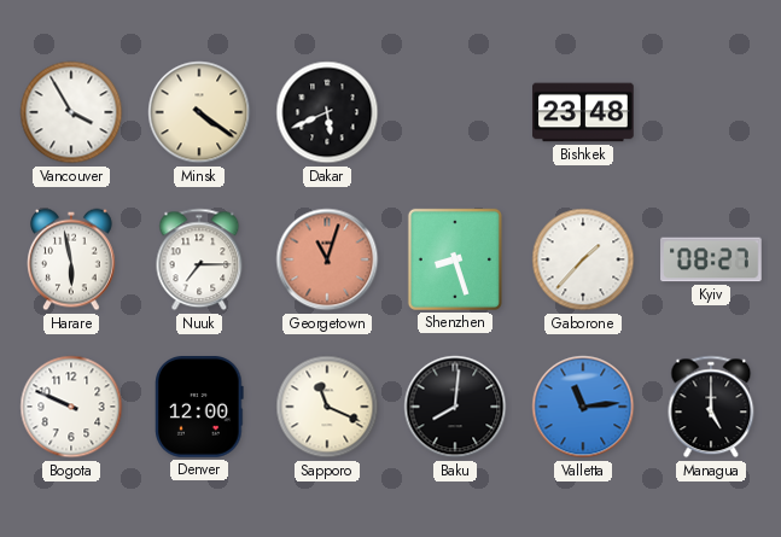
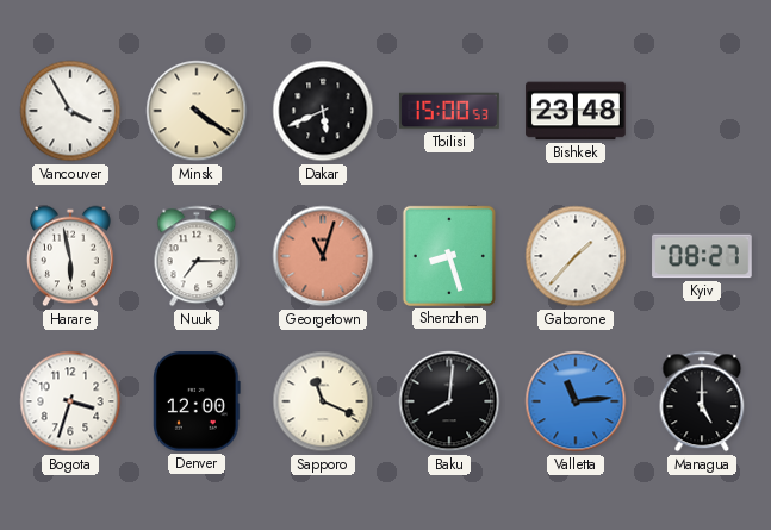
Tbilisi: none -> 15:00
Bogota: 9:49 -> 3:33
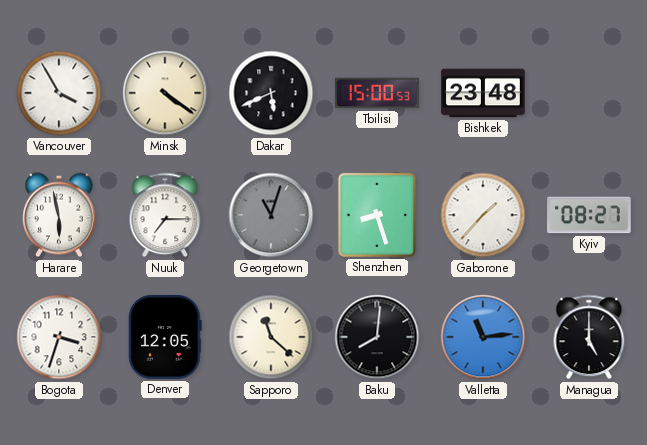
Georgetown dial: salmon -> grey
Denver: 12:00 -> 12:05
Sapporo: 11:19 -> 11:22
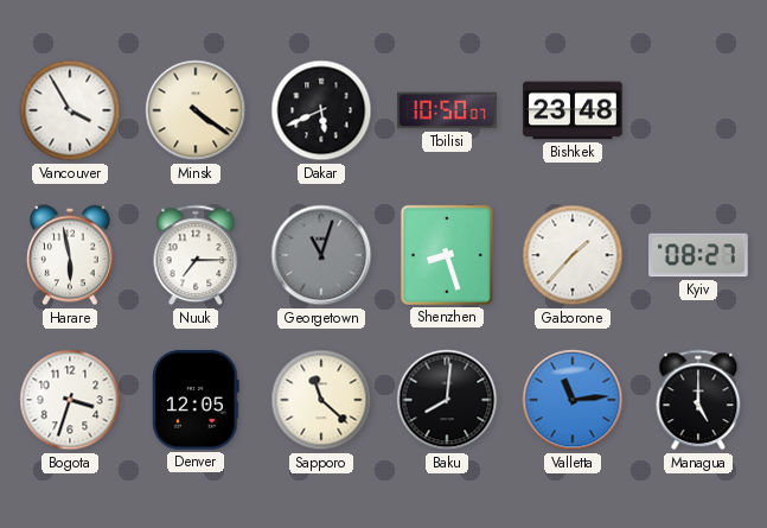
Tbilisi: 15:00 -> 10:50
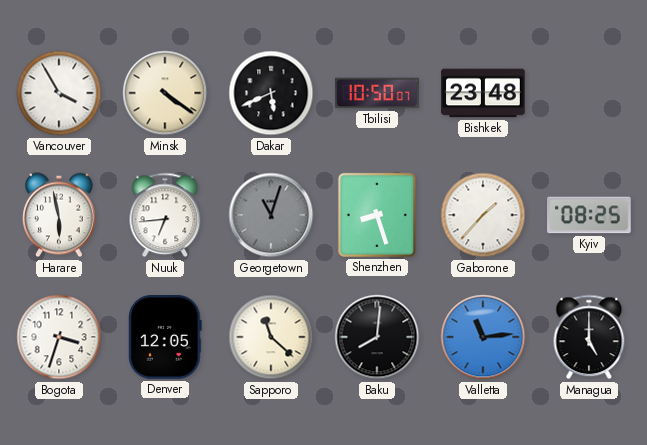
Nuuk: 7:15 -> 6:44
Kyiv: 08:27 -> 08:25
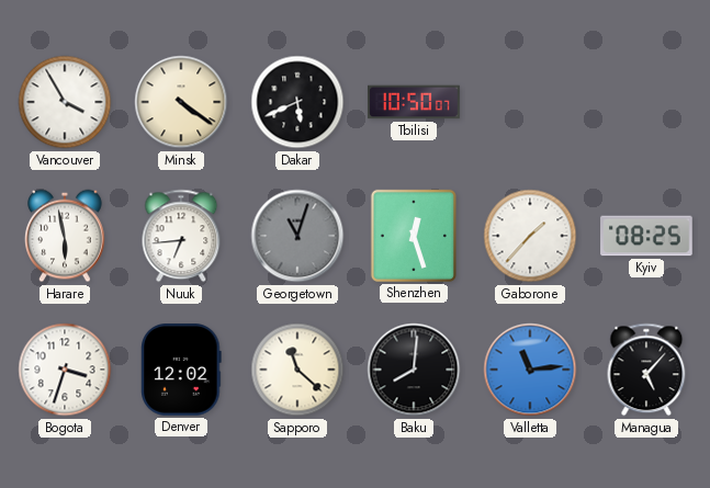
Bishkek: 23:48 -> none
Shenzhen: 8:27 -> 12:27
Denver: 12:05 -> 12:02
Managua: 5:00 -> 5:07
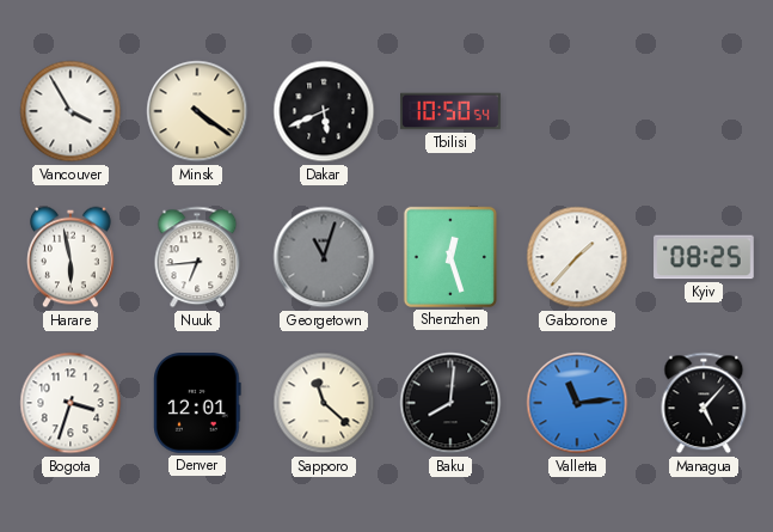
Tbilisi: 10:50:07 -> 10:50:54
Denver: 12:02 -> 12:01
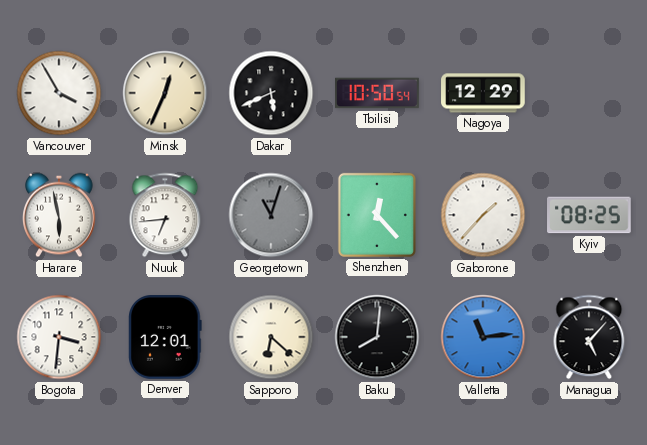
Minsk: 4:21 -> 12:34
Nagoya: none -> 12:29
Shenzhen: 12:27 -> 12:23
Bogota: 3:33 -> 3:31
Sapporo: 11:22 -> 6:22
